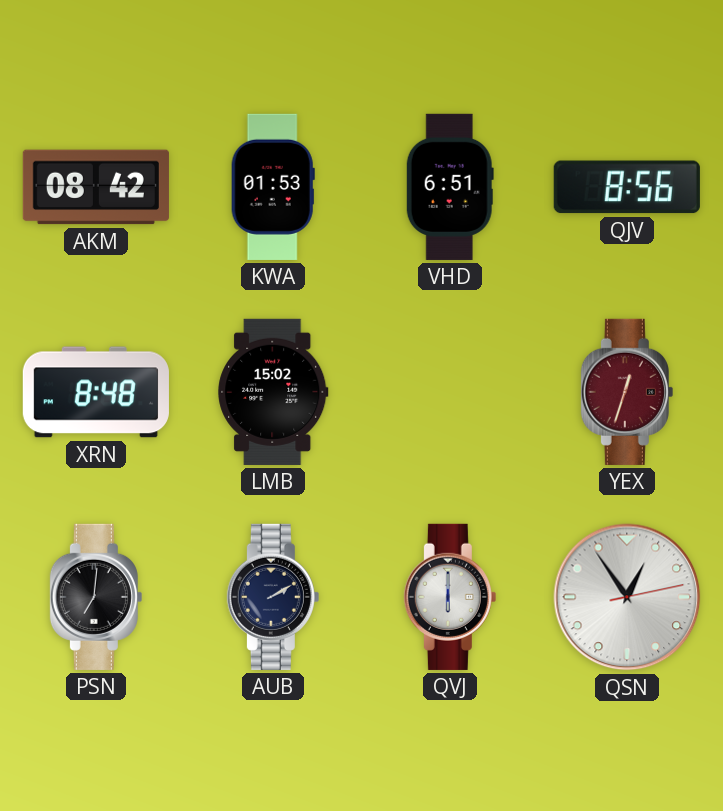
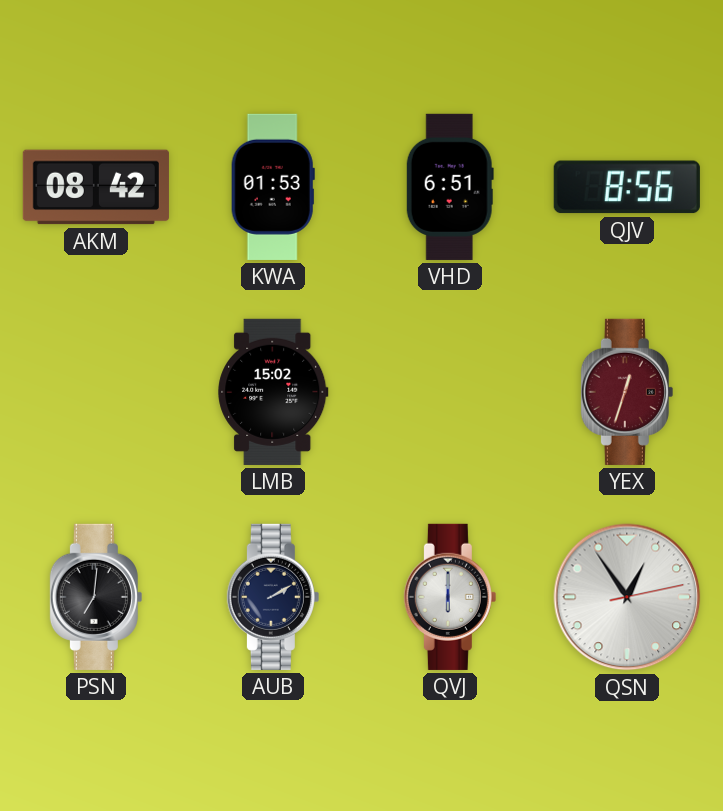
XRN: 8:48 -> none
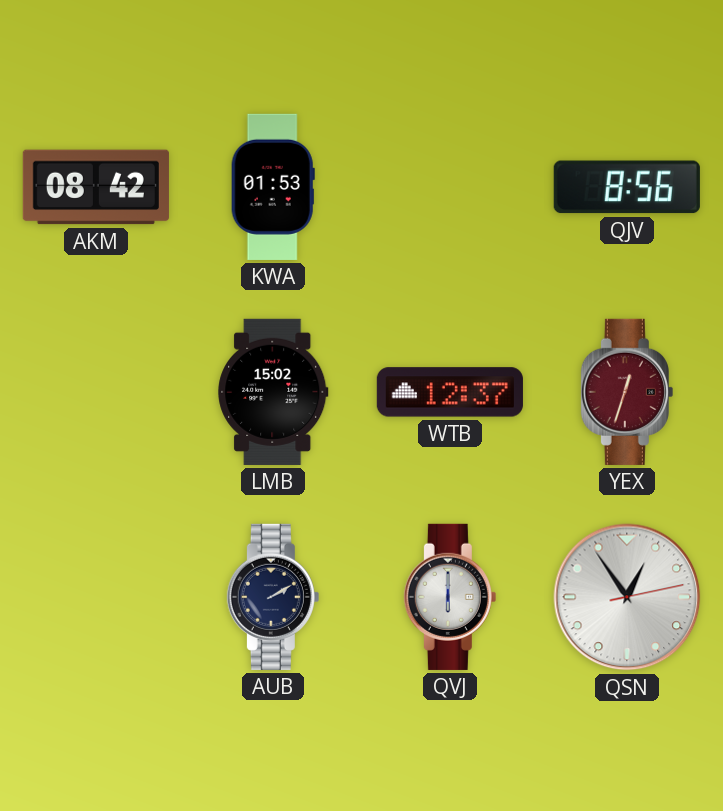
VHD: 6:51 -> none
WTB: none -> 12:37
PSN: 7:01 -> none
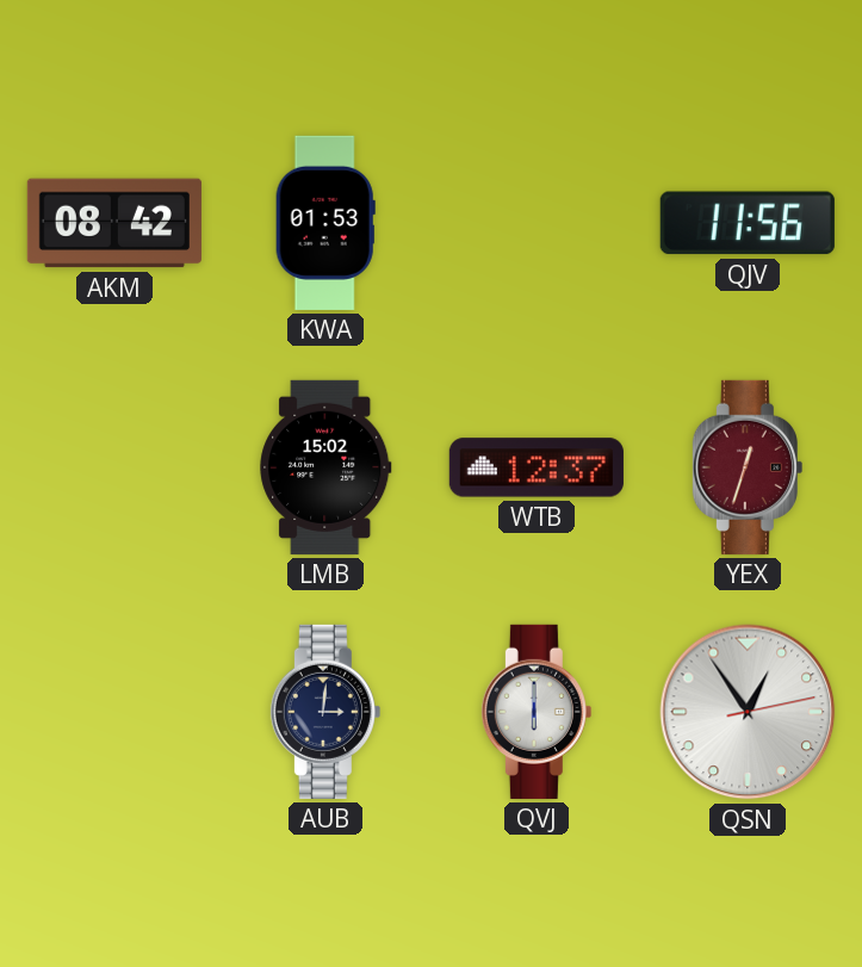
QJV: 8:56 -> 11:56
AUB: 2:10 -> 3:01
